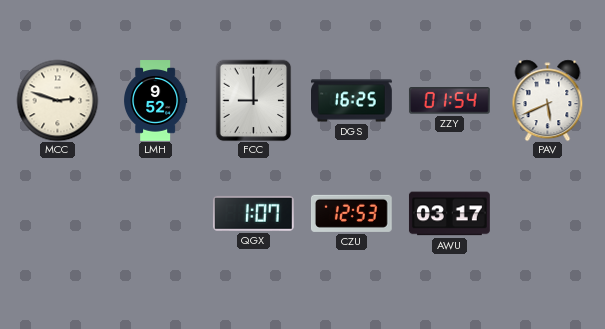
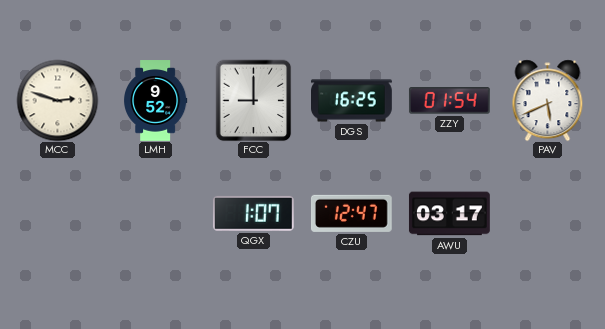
CZU: 12:53 -> 12:47
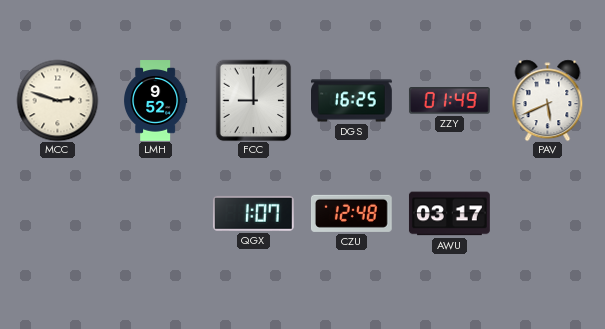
ZZY: 01:54 -> 01:49
CZU: 12:47 -> 12:48
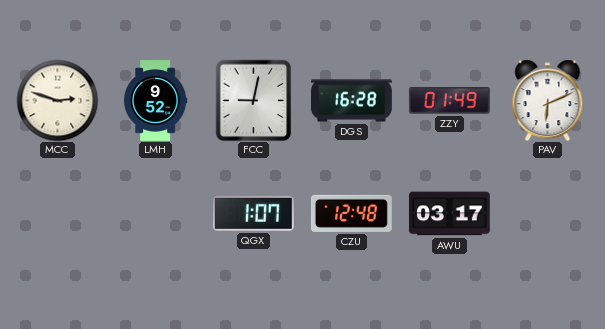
FCC: 9:00 -> 9:02
DGS: 16:25 -> 16:28
PAV: 5:41 -> 6:11
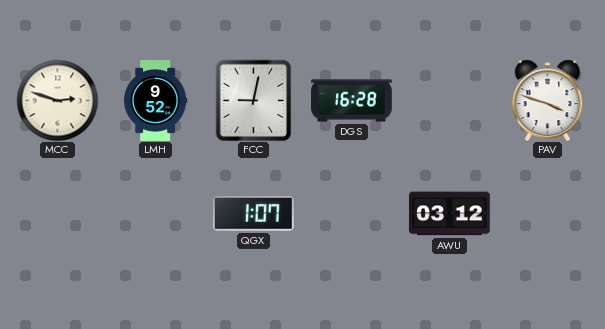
ZZY: 01:49 -> none
PAV: 6:11 -> 3:48
CZU: 12:48 -> none
AWU: 03:17 -> 03:12
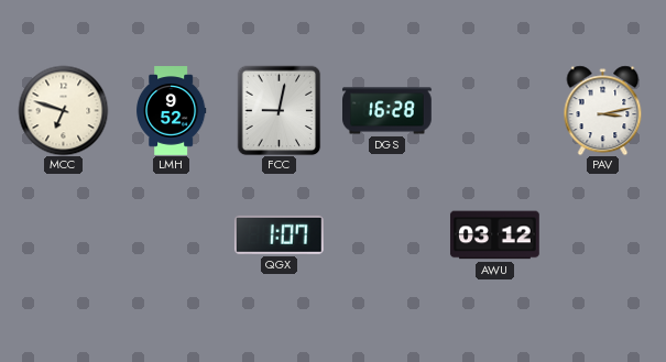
MCC: 2:48 -> 6:48
PAV: 3:48 -> 3:13
